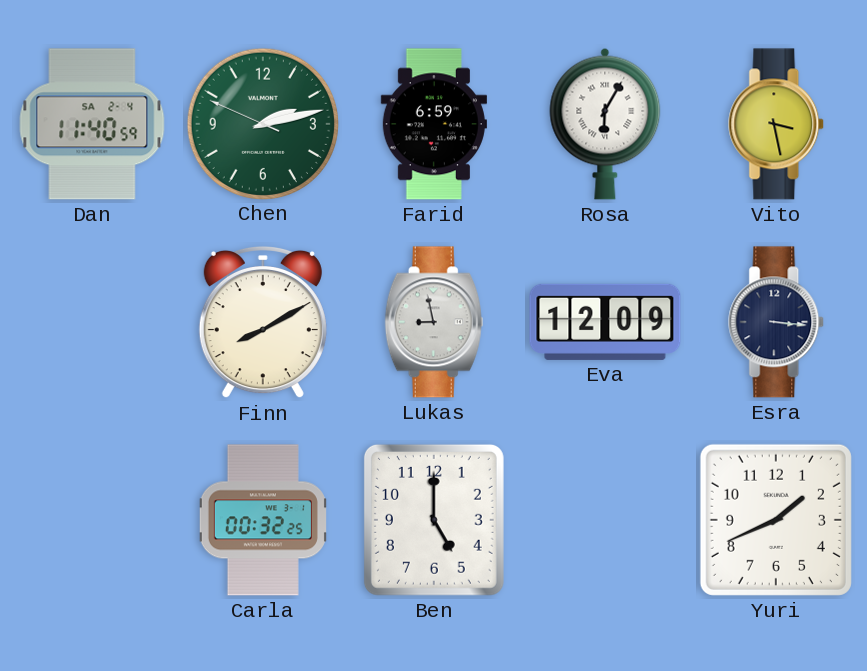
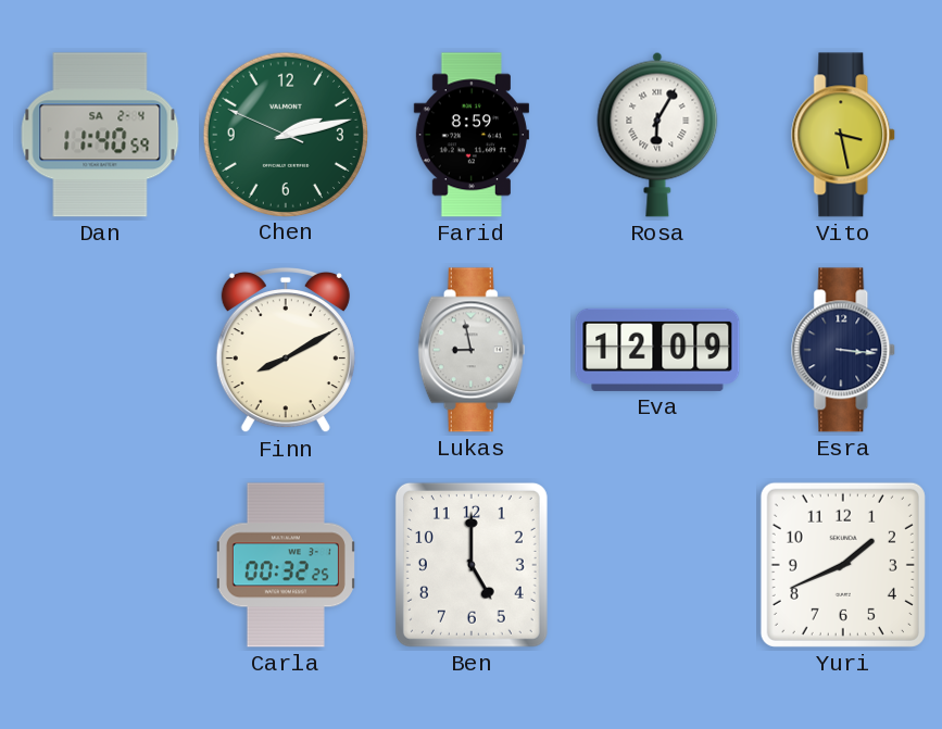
Farid: 6:59 -> 8:59
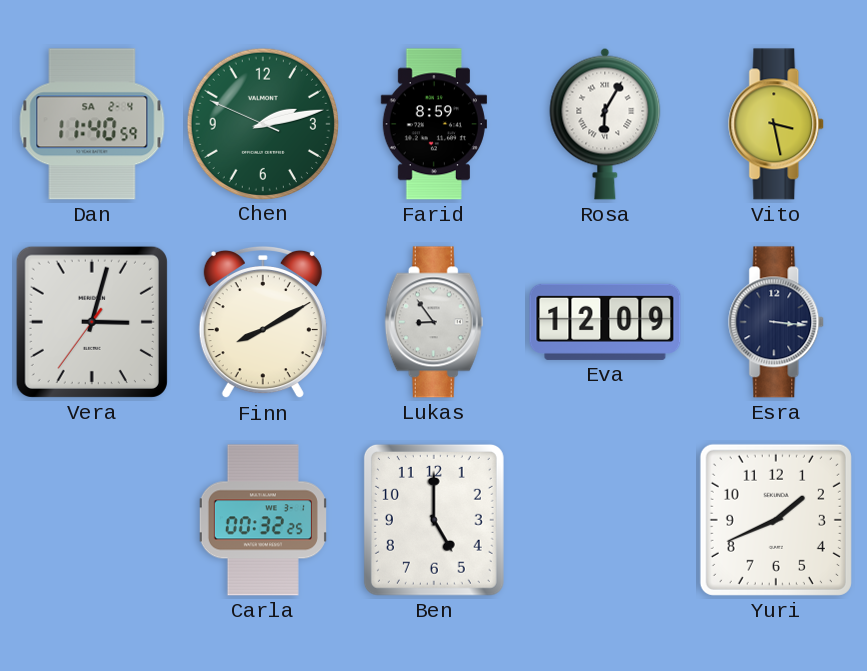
Vera: none -> 3:02
Lukas: 8:58 -> 8:54
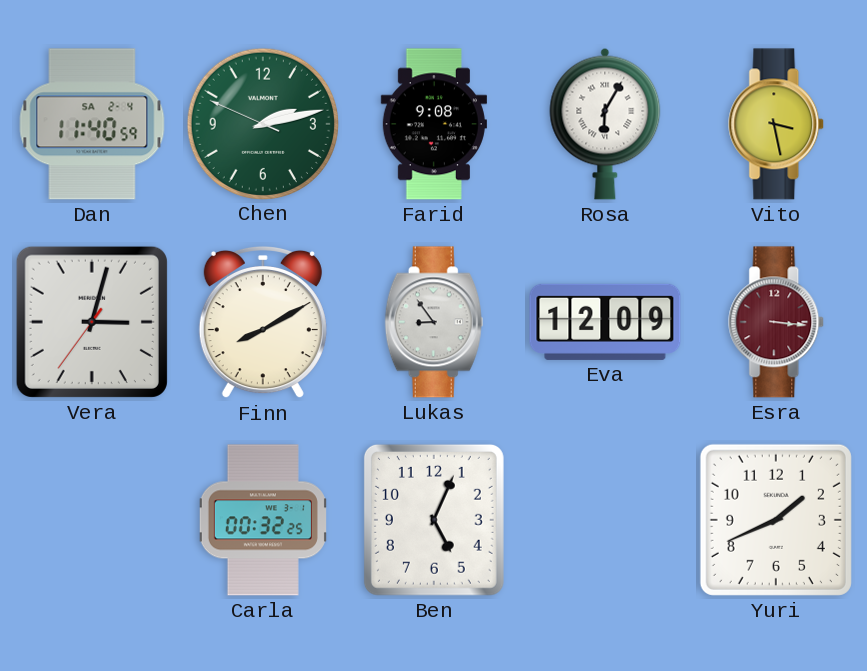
Farid: 8:59 -> 9:08
Esra dial: navy -> burgundy
Ben: 5:00 -> 5:04
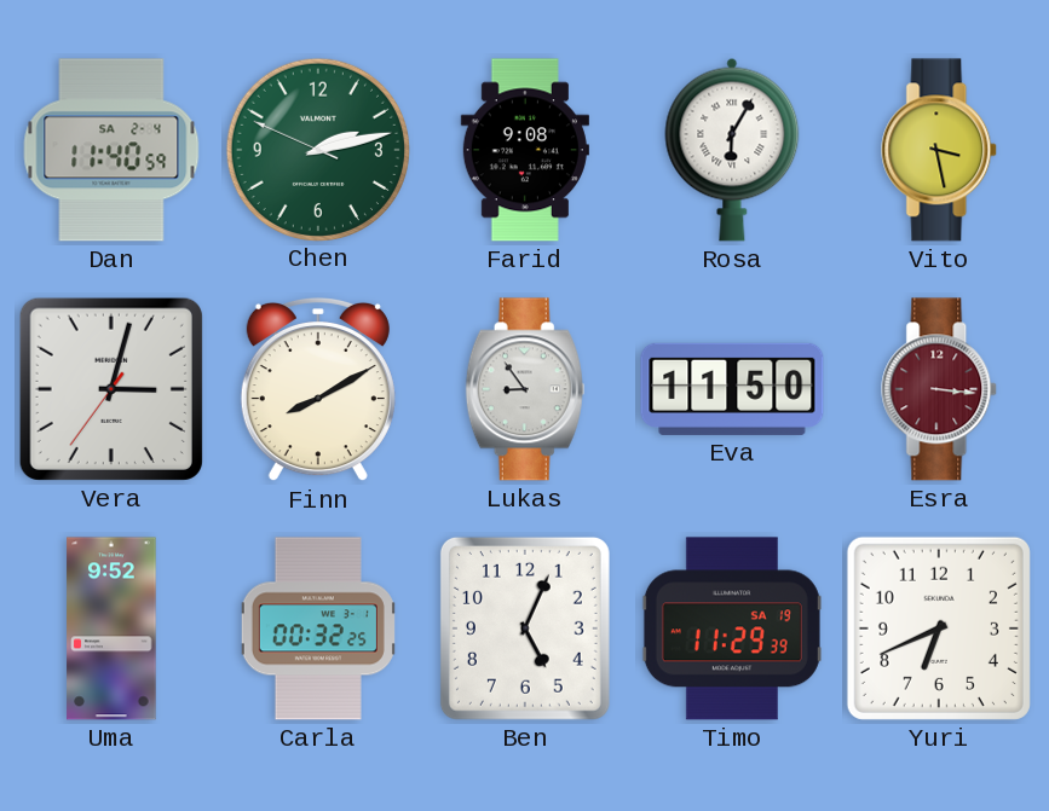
Eva: 12:09 -> 11:50
Uma: none -> 9:52
Timo: none -> 11:29
Yuri: 1:41 -> 6:41
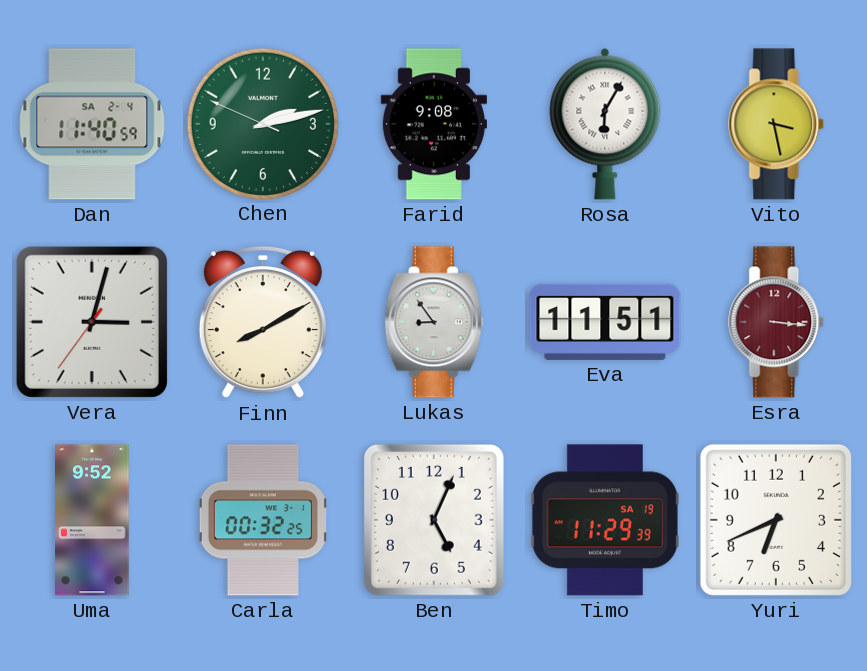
Eva: 11:50 -> 11:51
